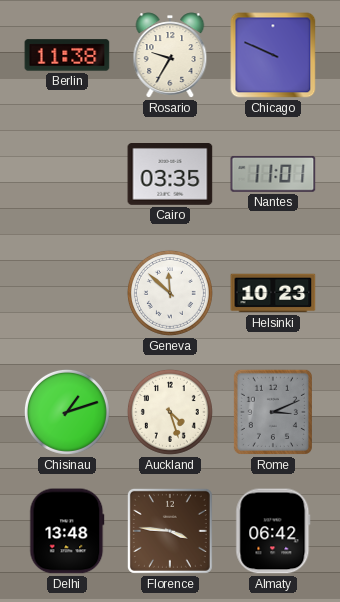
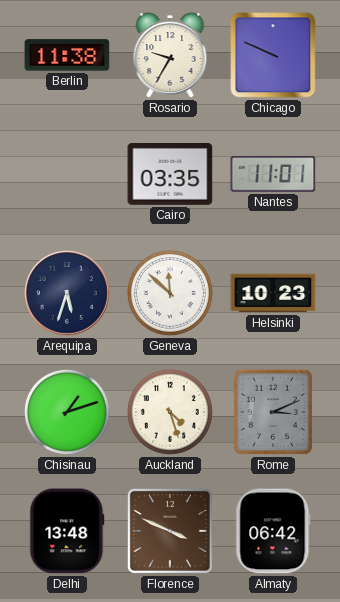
Arequipa: none -> 5:33
Florence: 3:46 -> 3:49
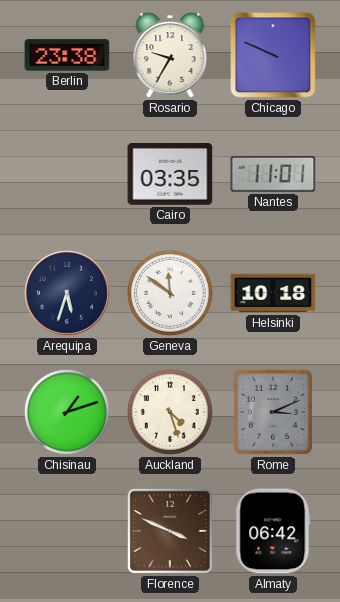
Berlin: 11:38 -> 23:38
Geneva: 11:52 -> 11:51
Helsinki: 10:23 -> 10:18
Delhi: 13:48 -> none
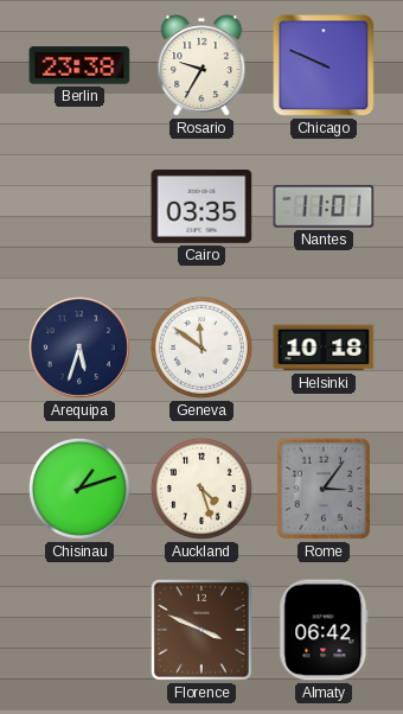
Rome: 3:11 -> 3:06
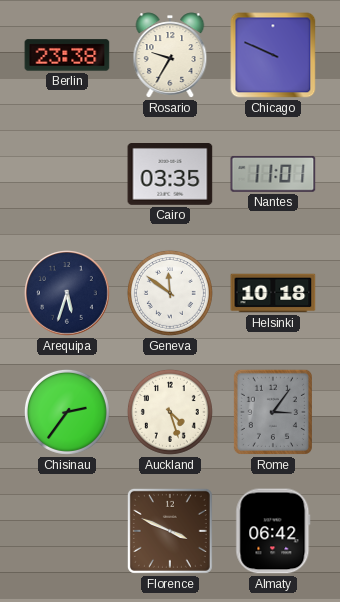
Chisinau: 1:12 -> 2:36
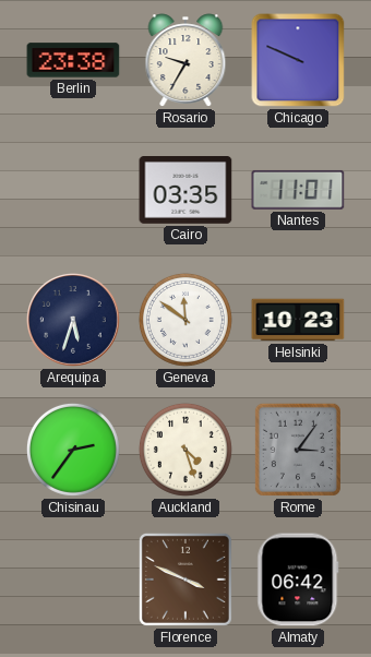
Helsinki: 10:18 -> 10:23
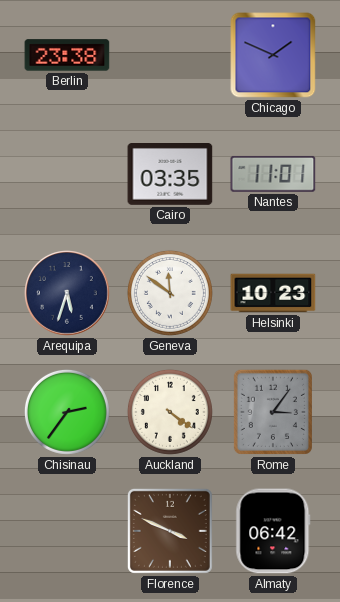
Rosario: 9:35 -> none
Chicago: 9:49 -> 1:49
Auckland: 4:27 -> 4:21
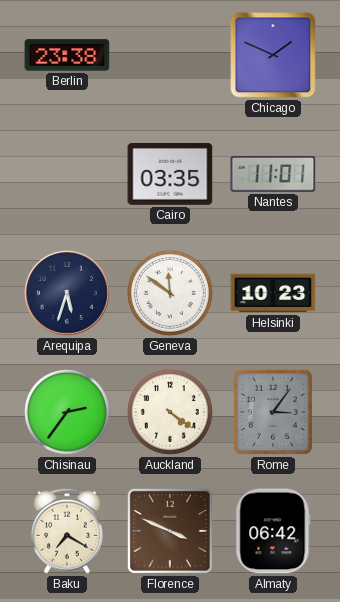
Baku: none -> 7:20
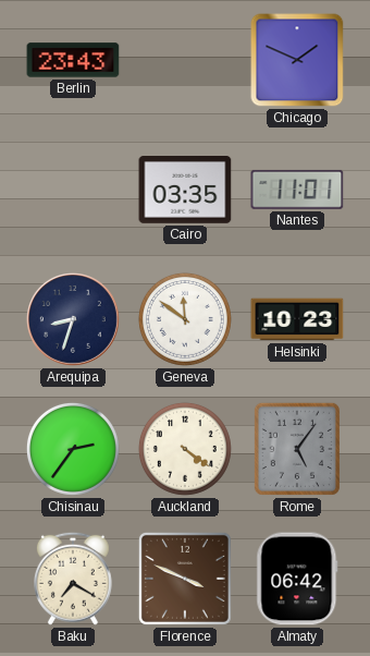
Berlin: 23:38 -> 23:43
Arequipa: 5:33 -> 8:33
Rome: 3:06 -> 5:06
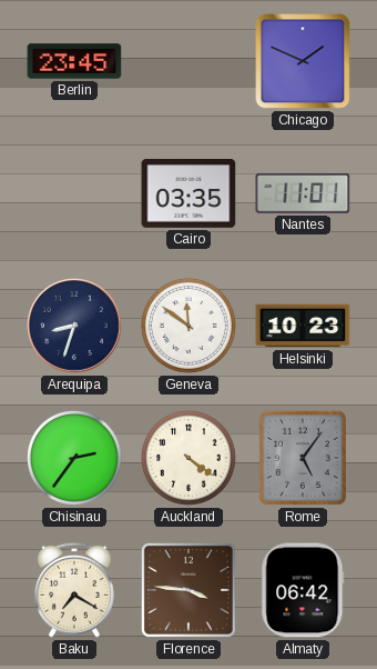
Berlin: 23:43 -> 23:45
Florence: 3:49 -> 3:46
